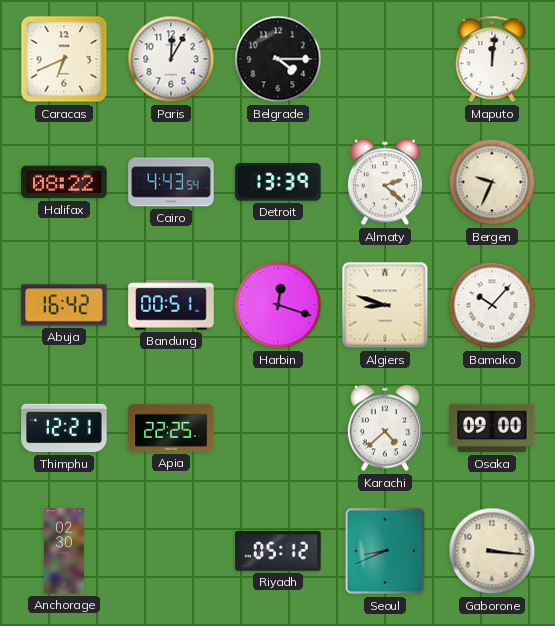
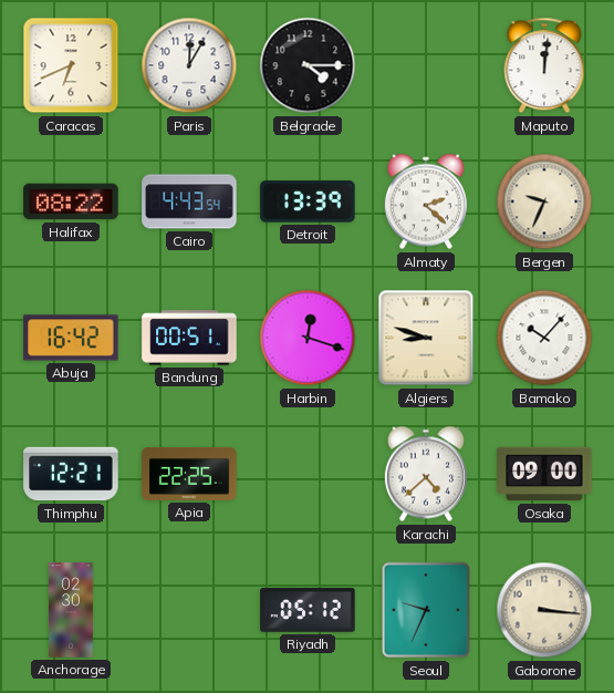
Seoul: 8:41 -> 9:34
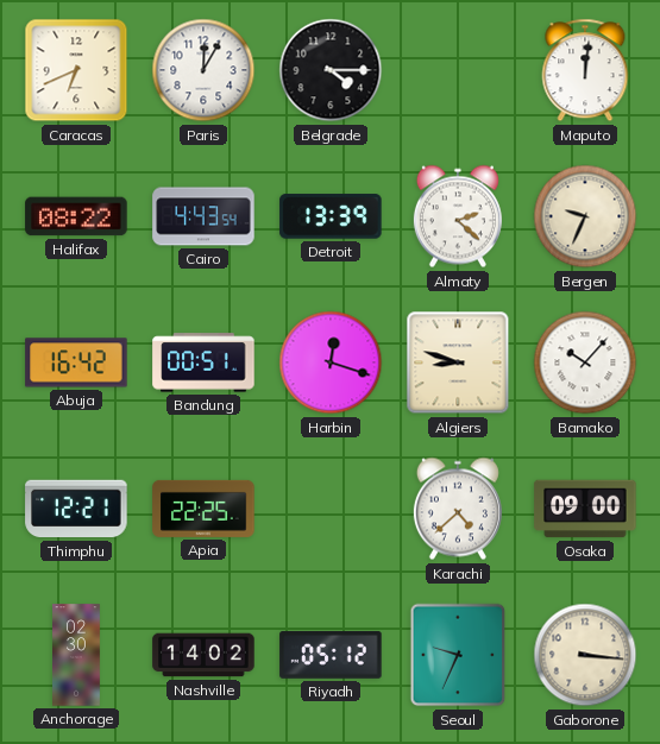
Nashville: none -> 14:02
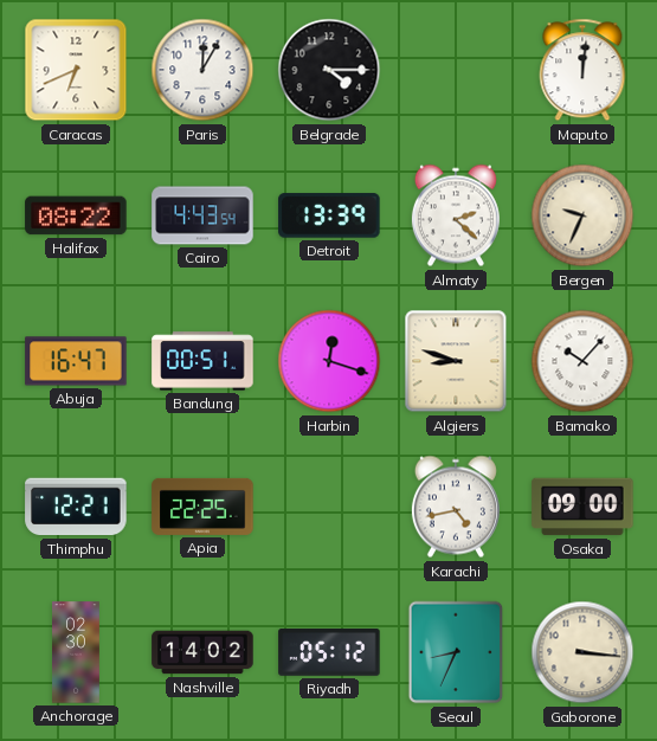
Abuja: 16:42 -> 16:47
Karachi: 4:38 -> 4:43
Seoul: 9:34 -> 8:34
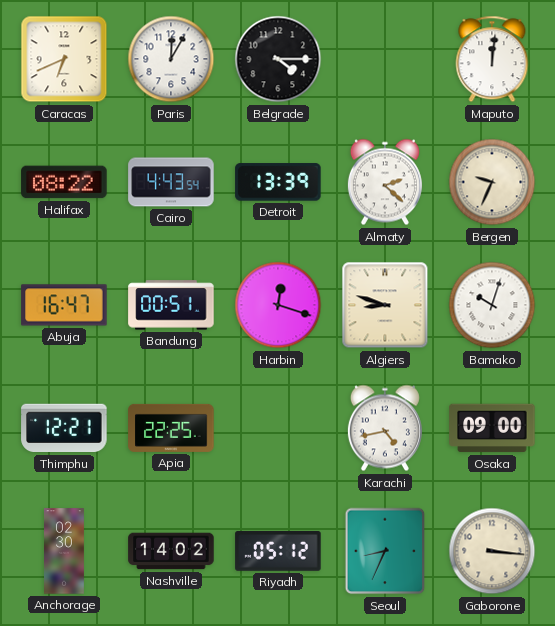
Bamako: 10:07 -> 10:03
